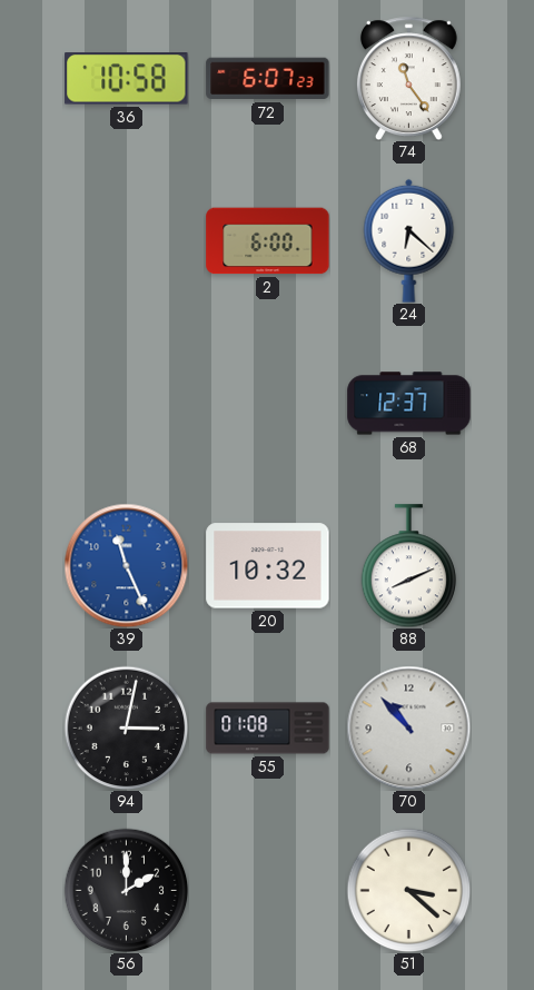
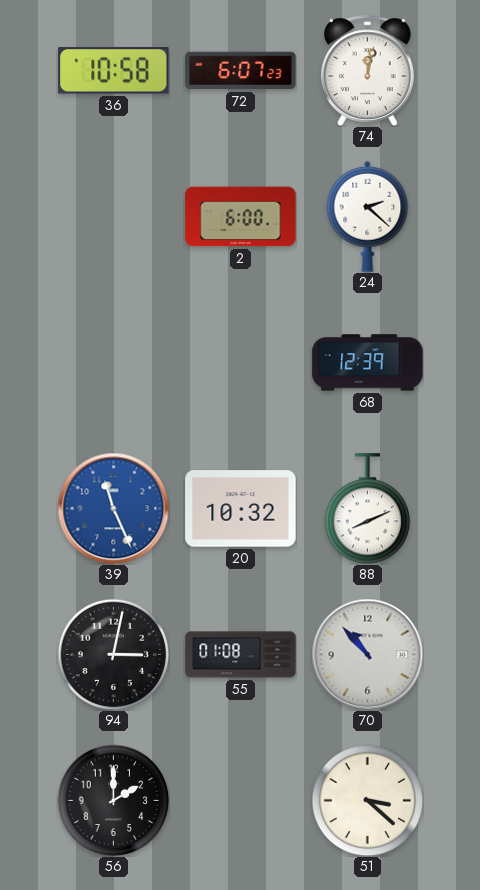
74: 11:24 -> 12:02
24: 6:22 -> 2:22
68: 12:37 -> 12:39
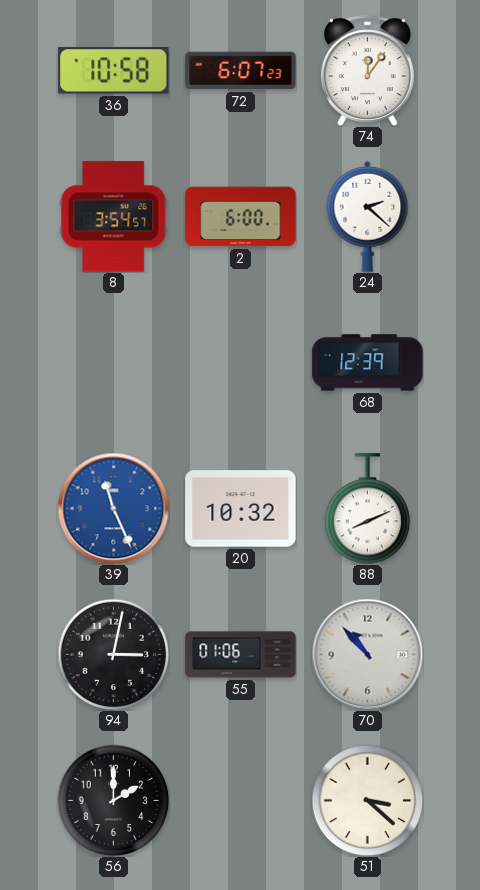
74: 12:02 -> 12:06
8: none -> 3:54
55: 01:08 -> 01:06
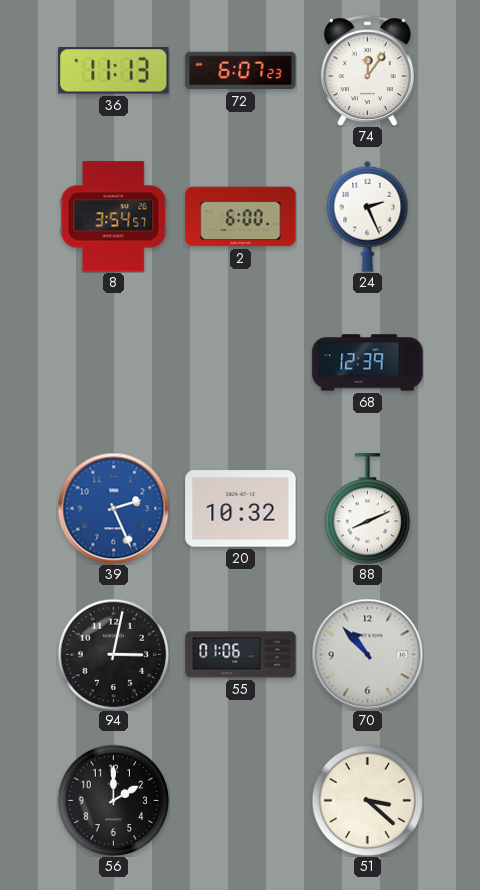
36: 10:58 -> 11:13
24: 2:22 -> 2:26
39: 11:26 -> 2:26
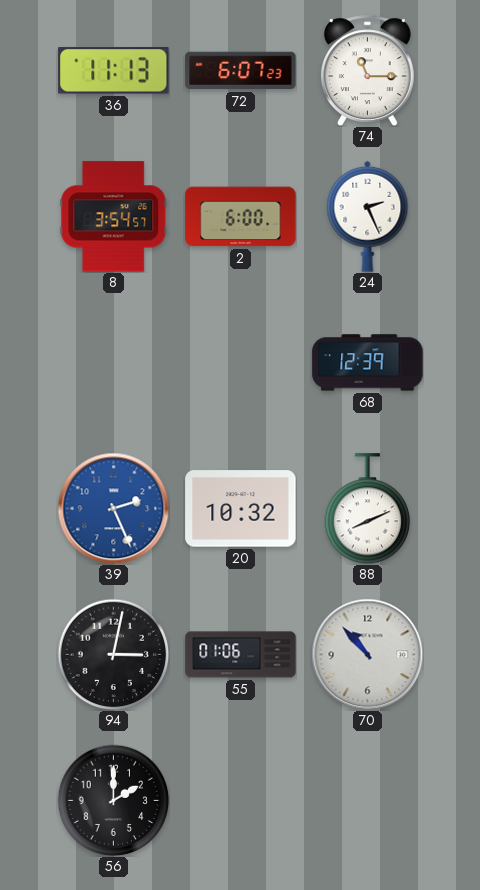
74: 12:06 -> 11:15
51: 3:22 -> none
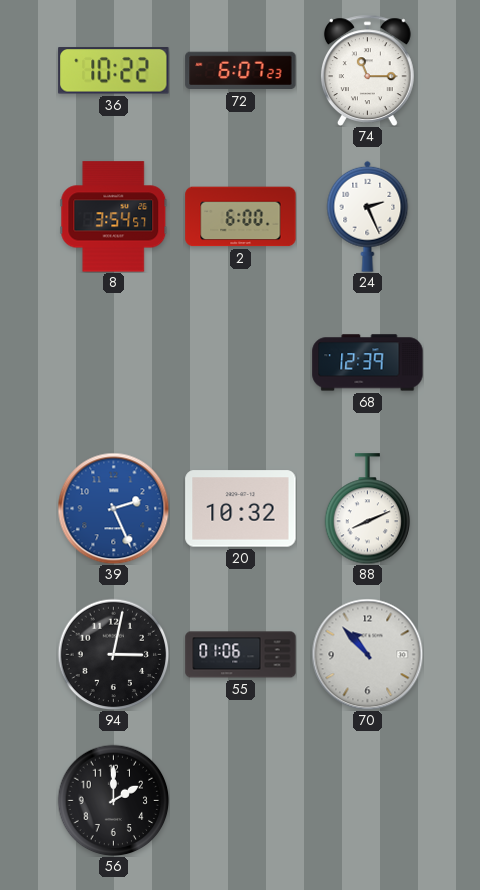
36: 11:13 -> 10:22
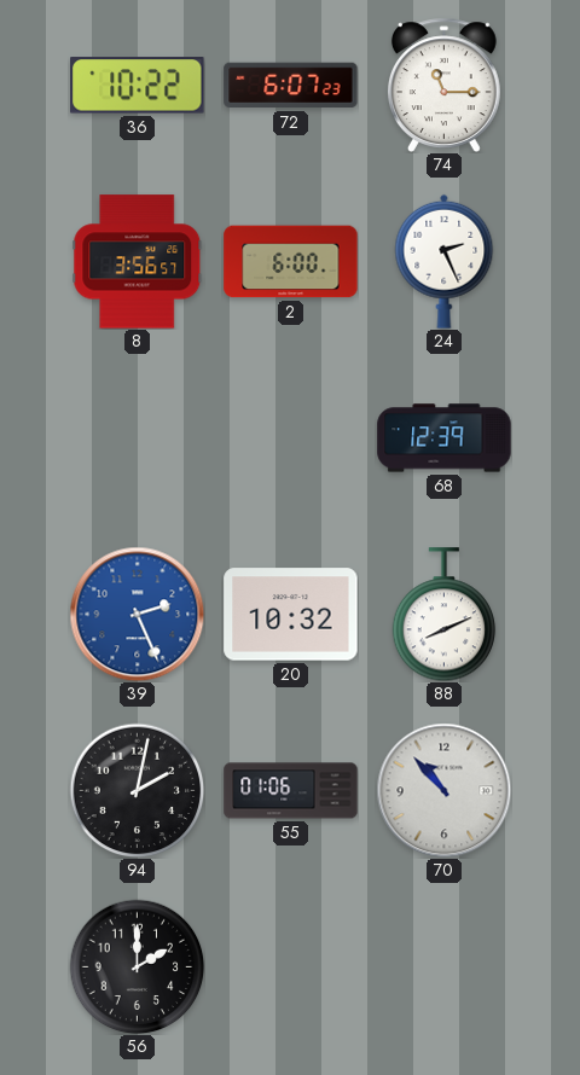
8: 3:54 -> 3:56
94: 3:02 -> 2:02
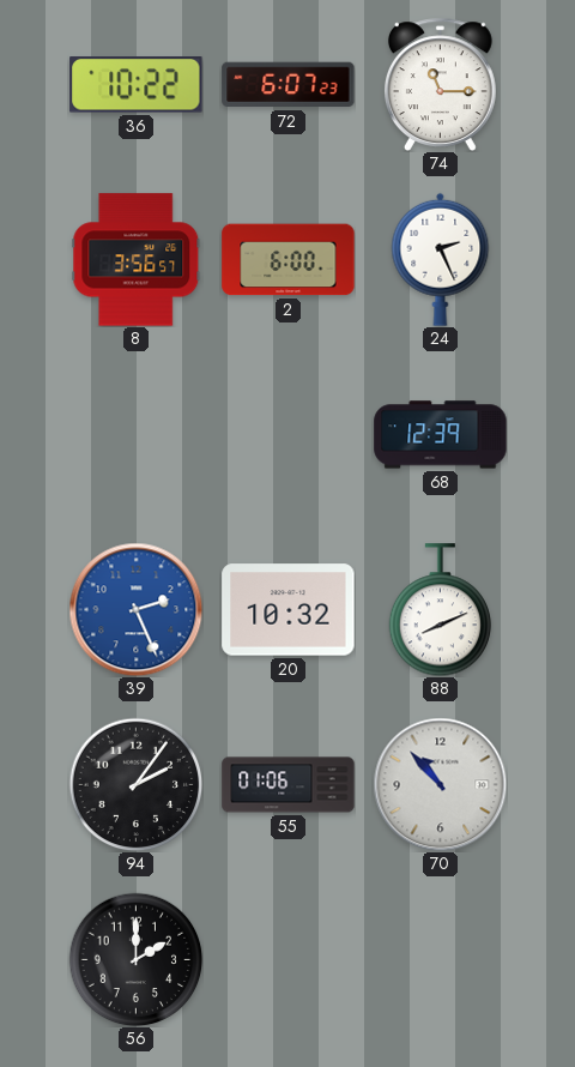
94: 2:02 -> 2:06
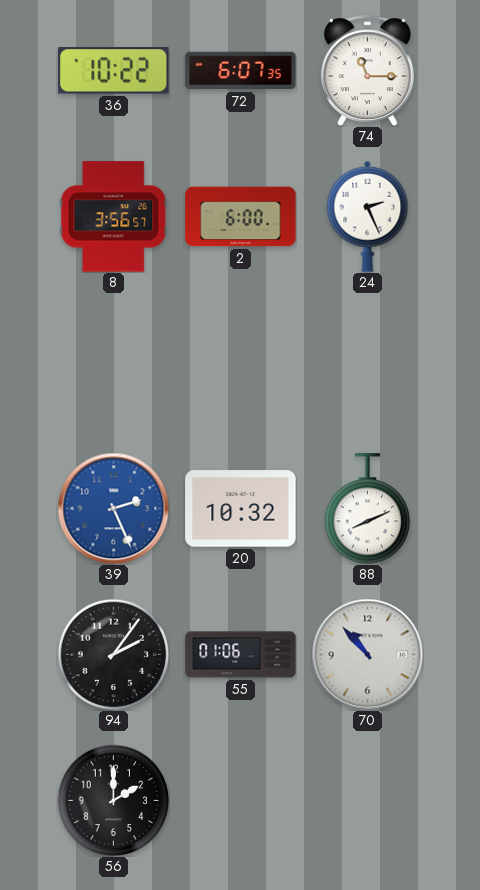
72: 6:07:23 -> 6:07:35
68: 12:39 -> none
